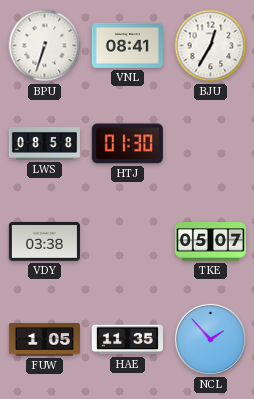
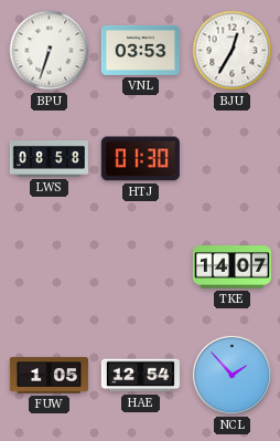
VNL: 08:41 -> 03:53
VDY: 03:38 -> none
TKE: 05:07 -> 14:07
HAE: 11:35 -> 12:54
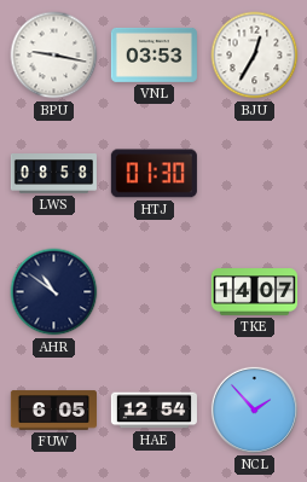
BPU: 6:33 -> 9:17
AHR: none -> 10:51
FUW: 1:05 -> 6:05
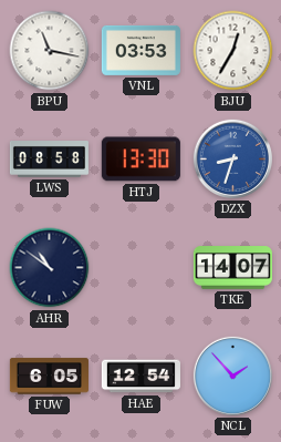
BPU: 9:17 -> 11:17
HTJ: 01:30 -> 13:30
DZX: none -> 8:33
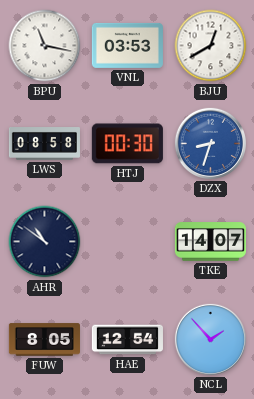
BJU: 12:35 -> 12:40
HTJ: 13:30 -> 00:30
FUW: 6:05 -> 8:05
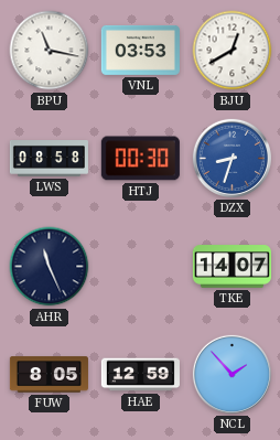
AHR: 10:51 -> 11:26
HAE: 12:54 -> 12:59
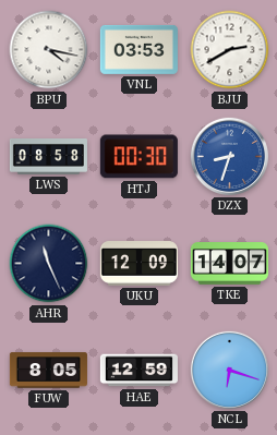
BPU: 11:17 -> 4:17
BJU: 12:40 -> 2:40
UKU: none -> 12:09
NCL: 1:53 -> 6:18
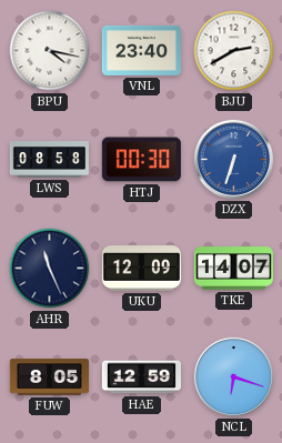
VNL: 03:53 -> 23:40
DZX: 8:33 -> 6:33
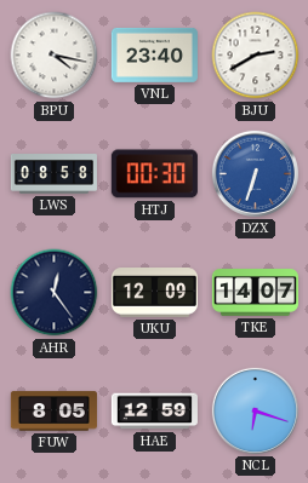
AHR: 11:26 -> 12:24
